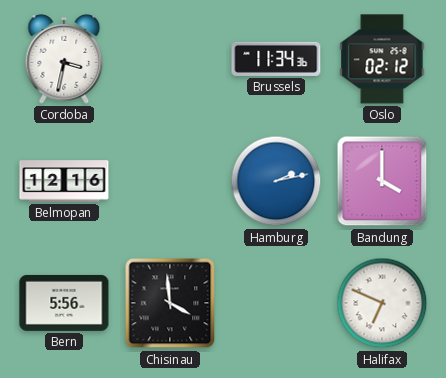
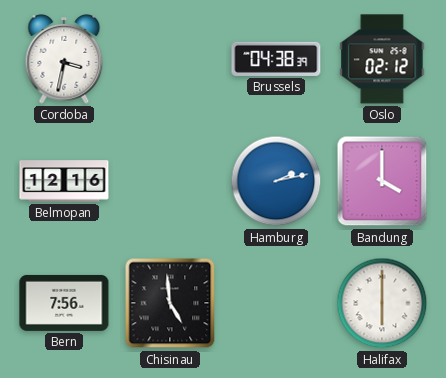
Brussels: 11:34 -> 04:38
Bern: 5:56 -> 7:56
Chisinau: 3:59 -> 4:59
Halifax: 6:49 -> 6:00
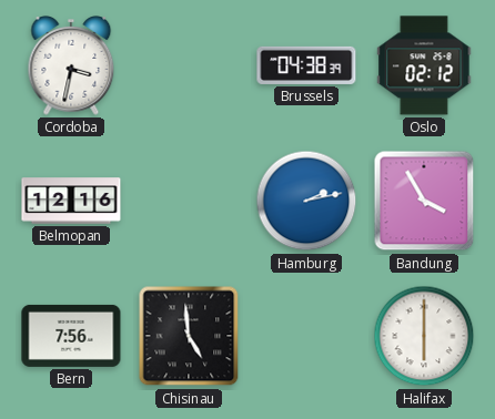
Bandung: 4:00 -> 3:55
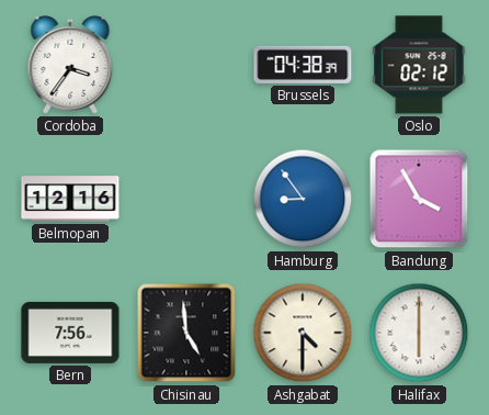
Cordoba: 3:32 -> 3:36
Hamburg: 2:13 -> 8:54
Ashgabat: none -> 4:30
